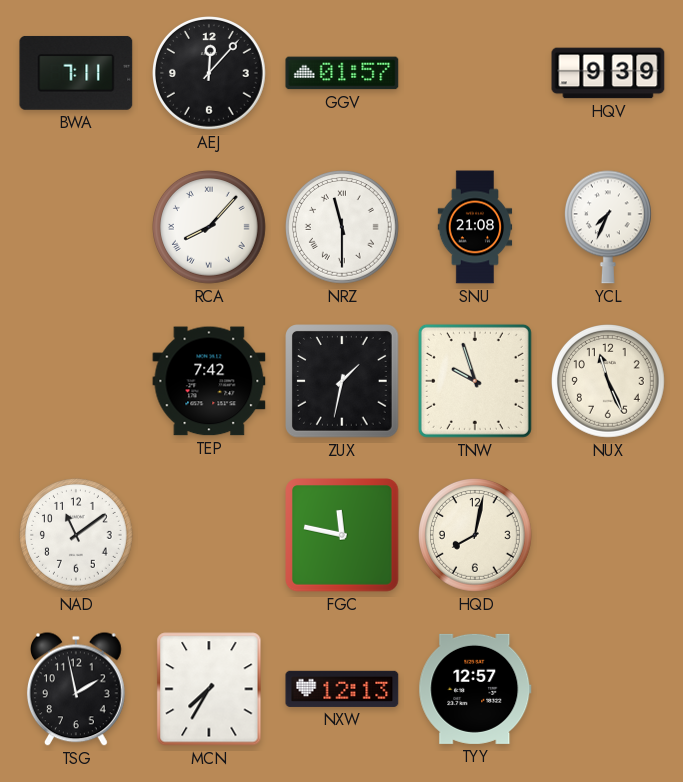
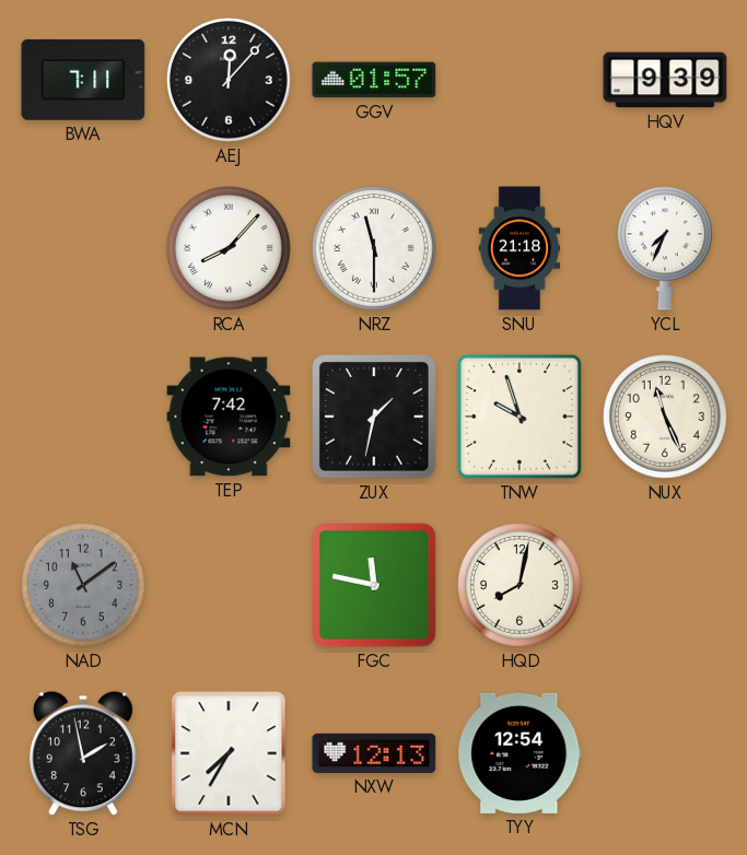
SNU: 21:08 -> 21:18
NAD dial: white -> grey
TYY: 12:57 -> 12:54
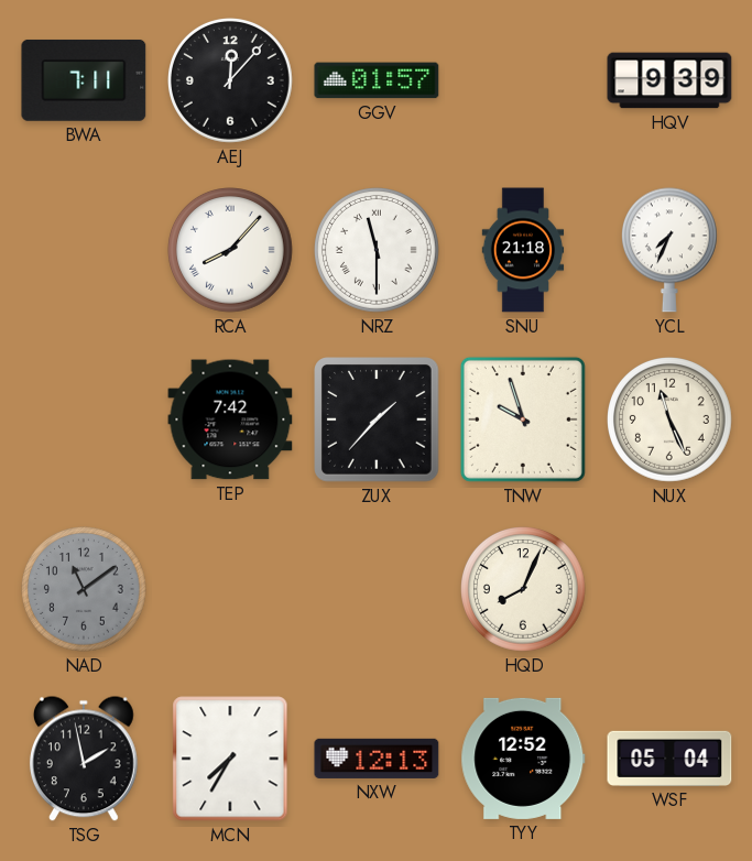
ZUX: 1:32 -> 1:37
FGC: 11:47 -> none
HQD: 8:02 -> 8:04
TYY: 12:54 -> 12:52
WSF: none -> 05:04
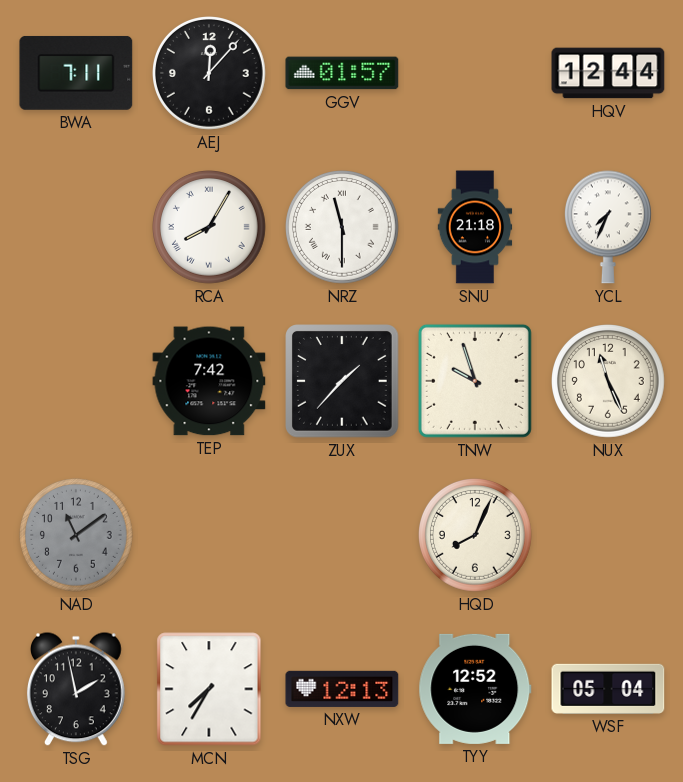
HQV: 9:39 -> 12:44
RCA: 8:07 -> 8:05
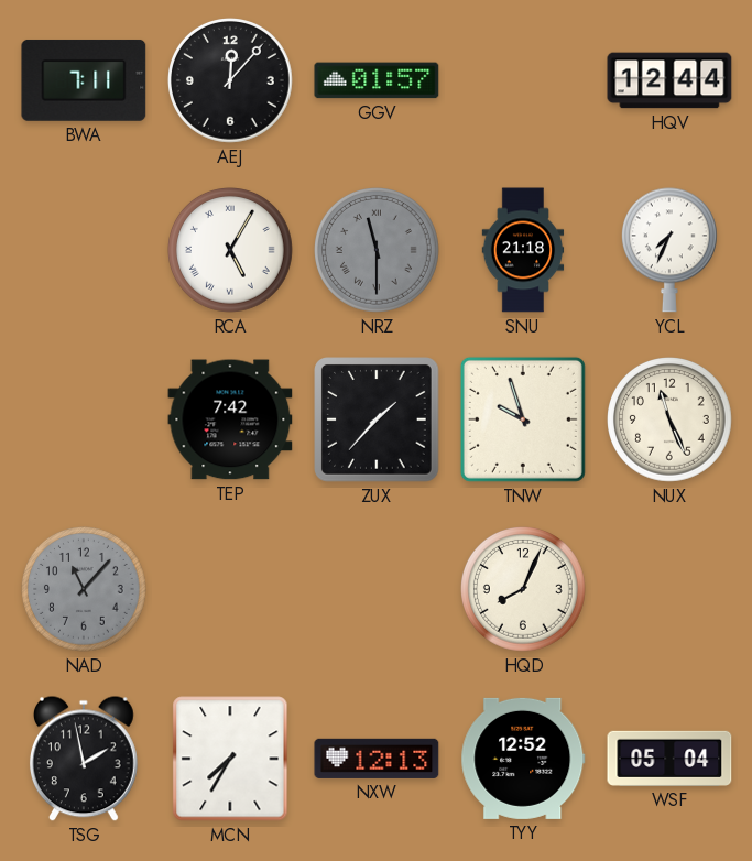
RCA: 8:05 -> 5:05
NRZ dial: white -> grey
NAD: 11:09 -> 11:07
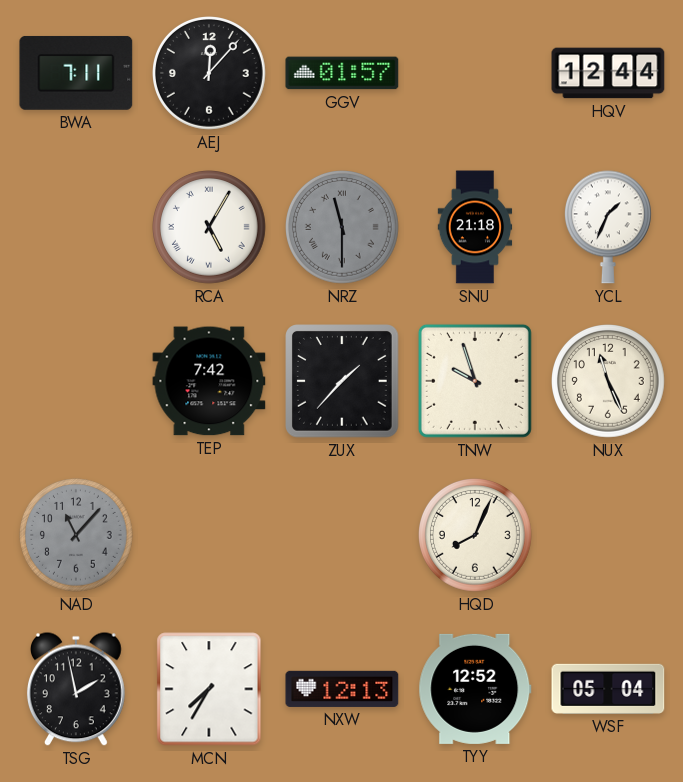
YCL: 7:34 -> 1:34
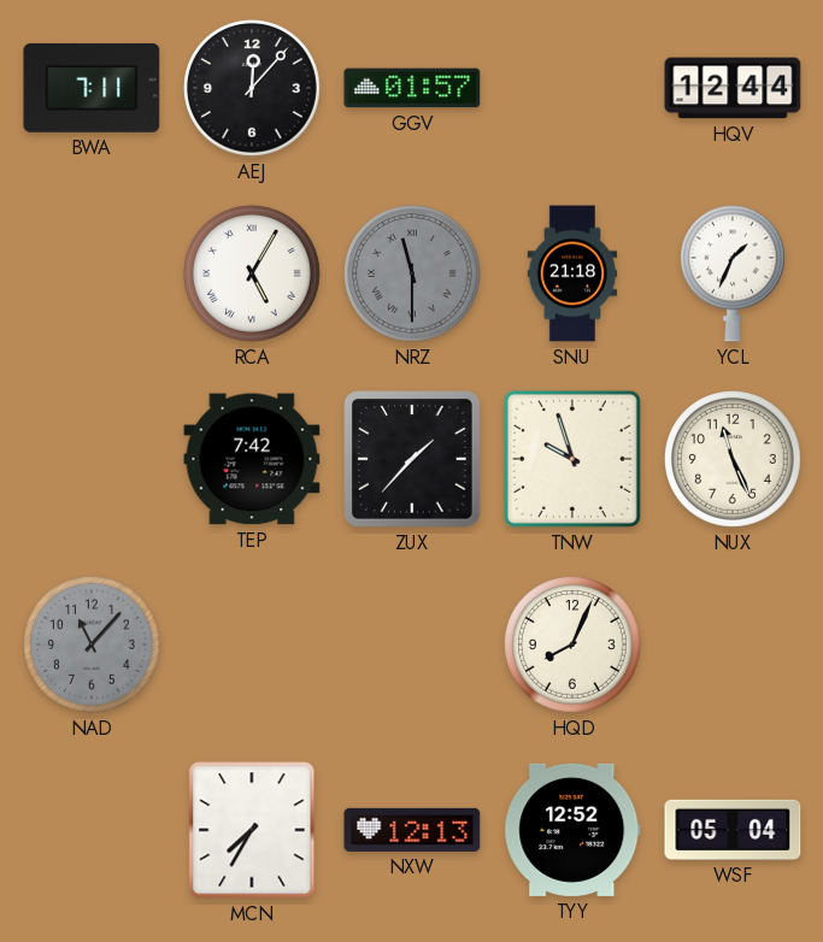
TSG: 1:58 -> none
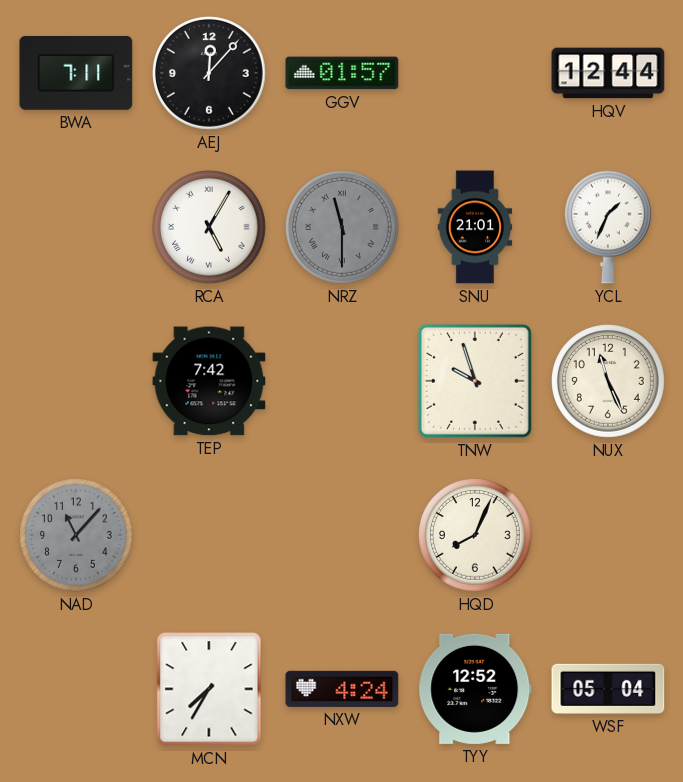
SNU: 21:18 -> 21:01
ZUX: 1:37 -> none
NXW: 12:13 -> 4:24
